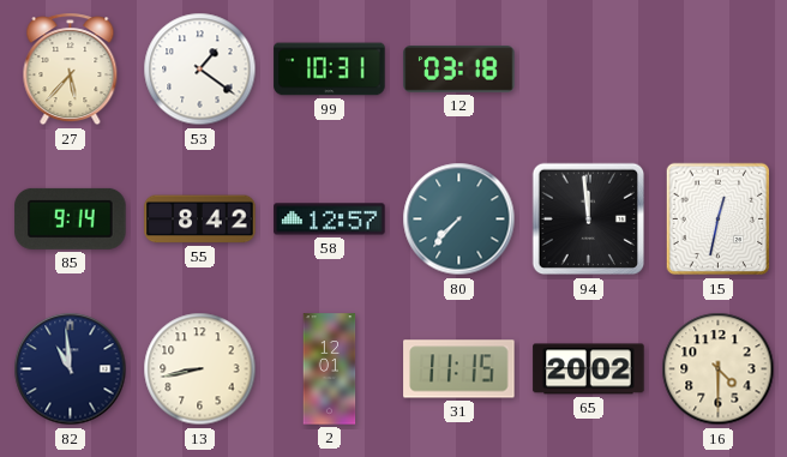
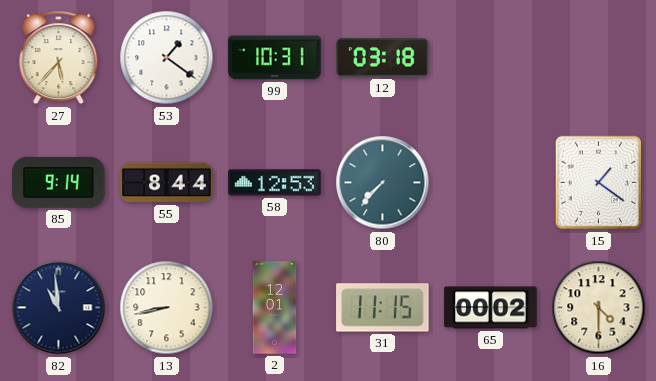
55: 8:42 -> 8:44
58: 12:57 -> 12:53
94: 11:59 -> none
15: 12:32 -> 1:21
65: 20:02 -> 00:02
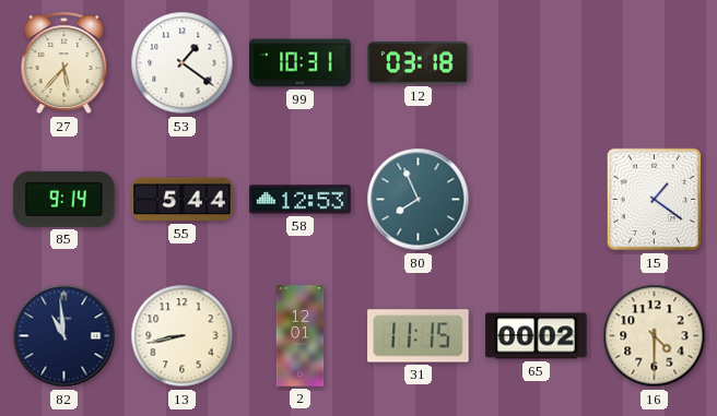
55: 8:44 -> 5:44
80: 7:37 -> 7:56
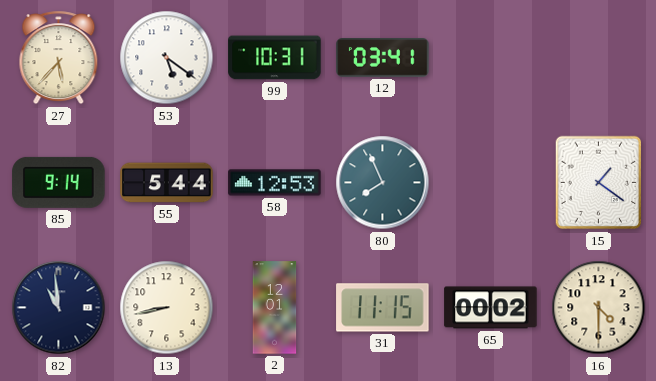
53: 1:21 -> 5:21
12: 03:18 -> 03:41
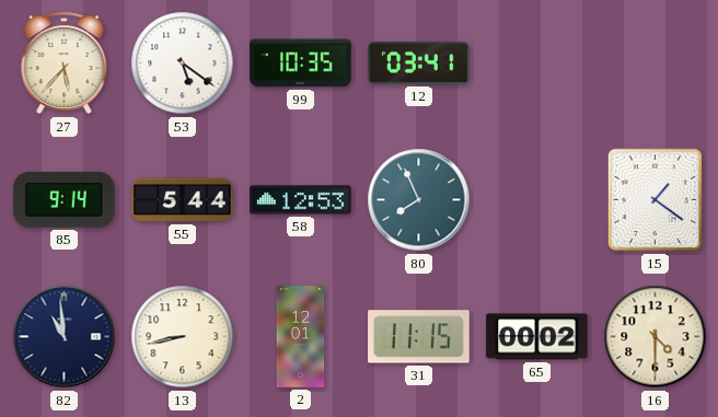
99: 10:31 -> 10:35
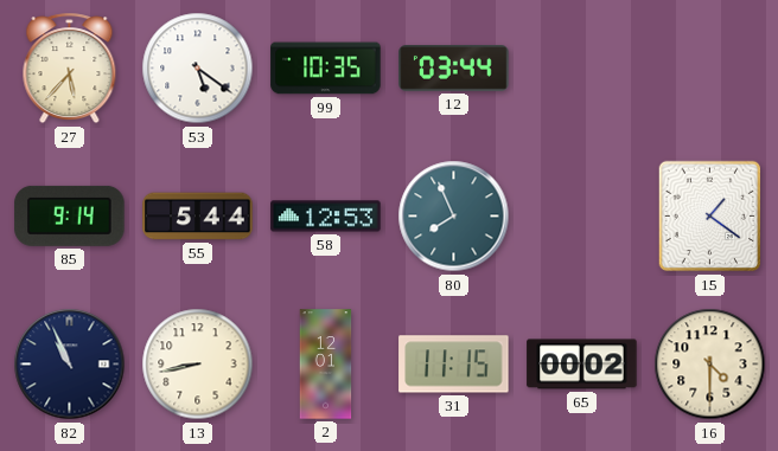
12: 03:41 -> 03:44
82: 10:59 -> 10:56
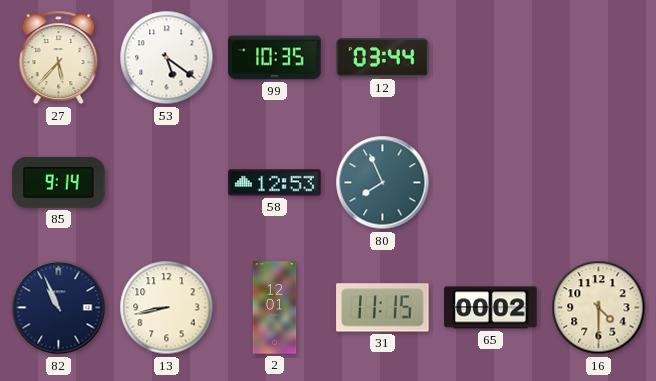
55: 5:44 -> none
15: 1:21 -> none
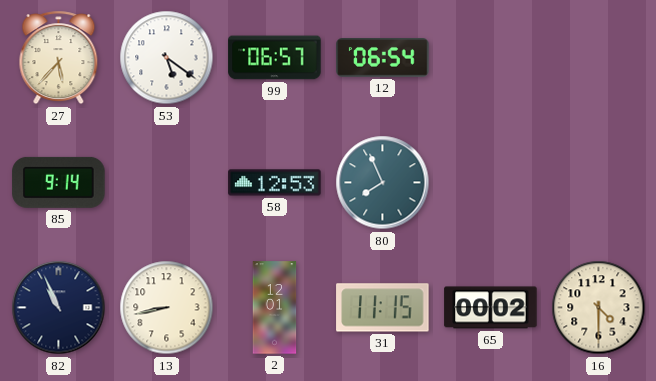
99: 10:35 -> 06:57
12: 03:44 -> 06:54
